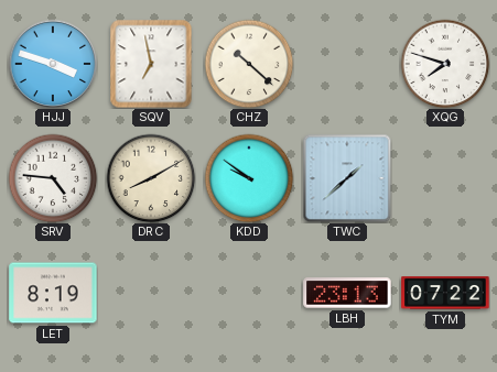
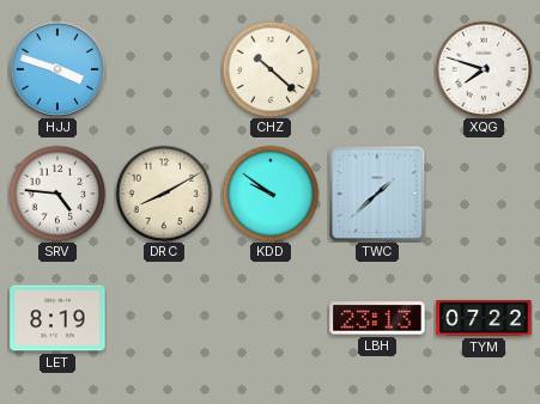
SQV: 6:58 -> none
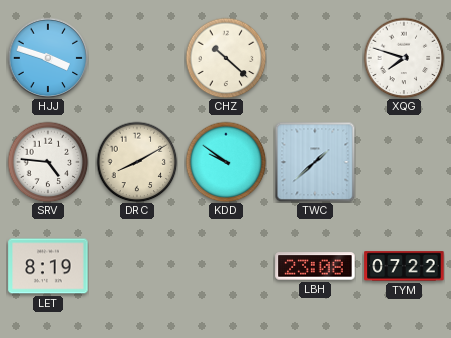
LBH: 23:13 -> 23:08
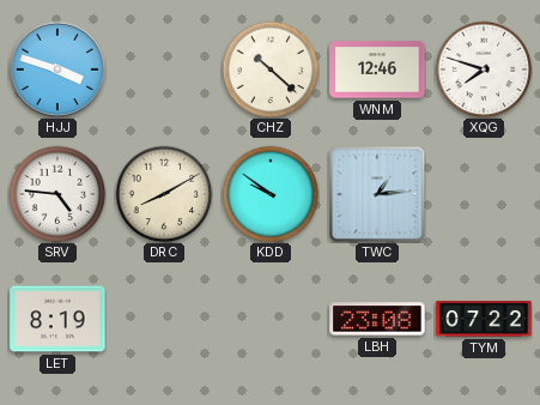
WNM: none -> 12:46
TWC: 1:38 -> 1:14
